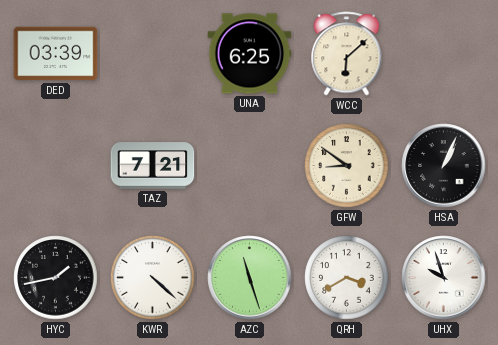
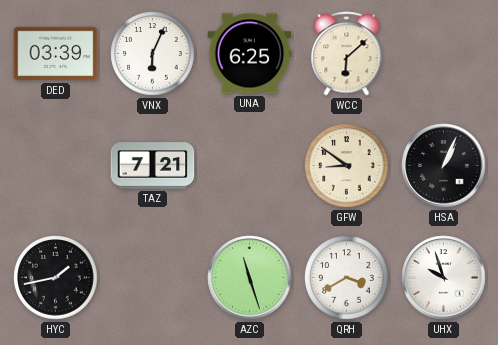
VNX: none -> 6:04
KWR: 4:22 -> none
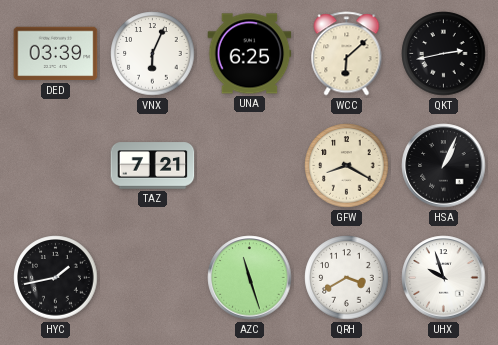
QKT: none -> 2:43
GFW: 8:51 -> 8:20
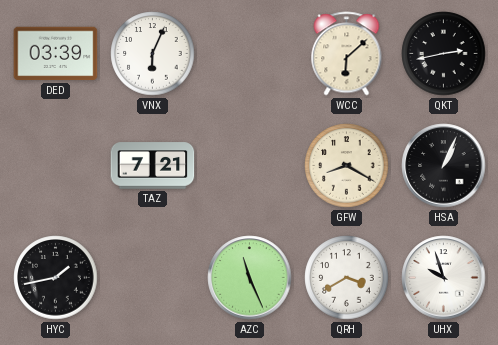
UNA: 6:25 -> none
AZC: 11:27 -> 11:26
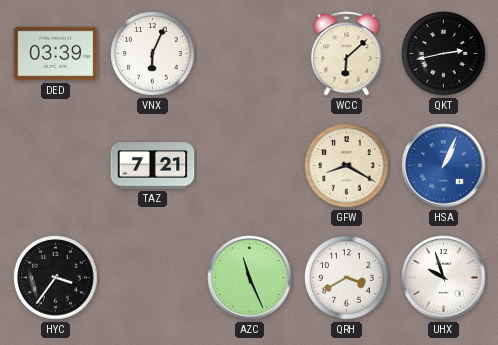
HSA dial: black -> blue
HYC: 1:43 -> 3:36
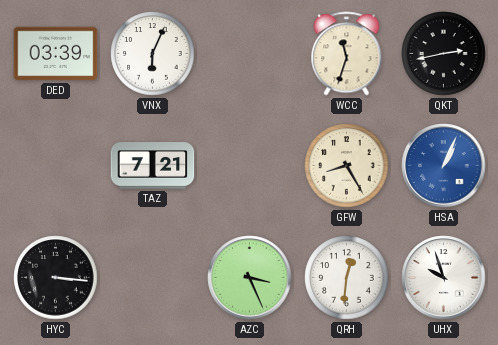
WCC: 6:08 -> 11:33
GFW: 8:20 -> 8:25
HYC: 3:36 -> 3:16
AZC: 11:26 -> 3:26
QRH: 3:40 -> 12:31
